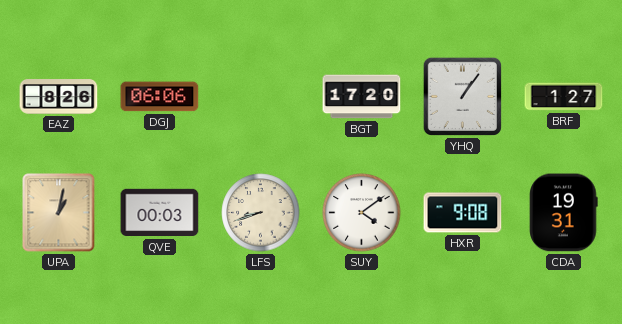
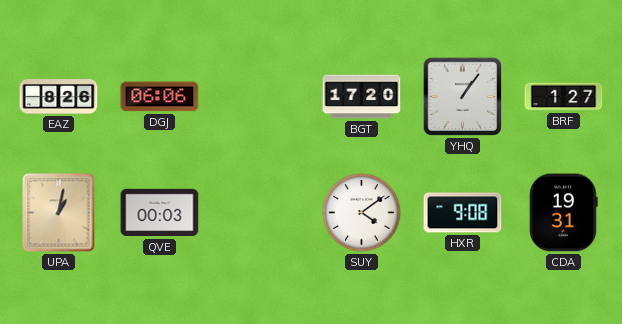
LFS: 8:42 -> none
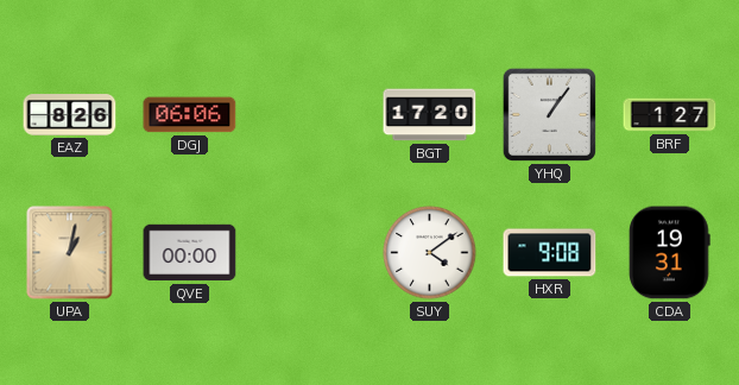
QVE: 00:03 -> 00:00
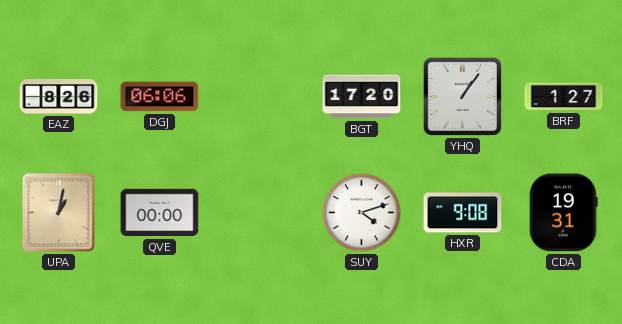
SUY: 4:09 -> 4:12
